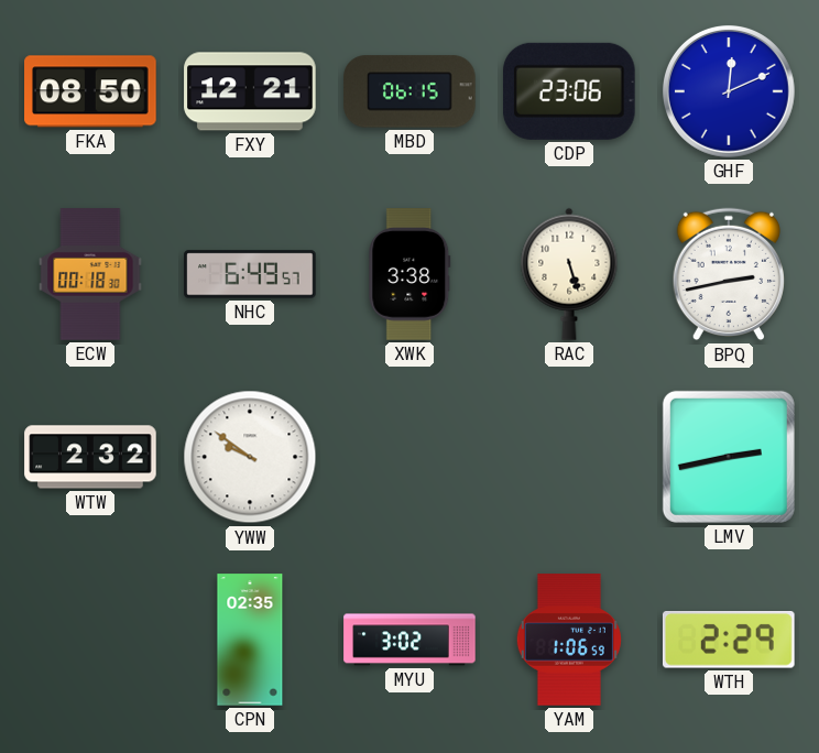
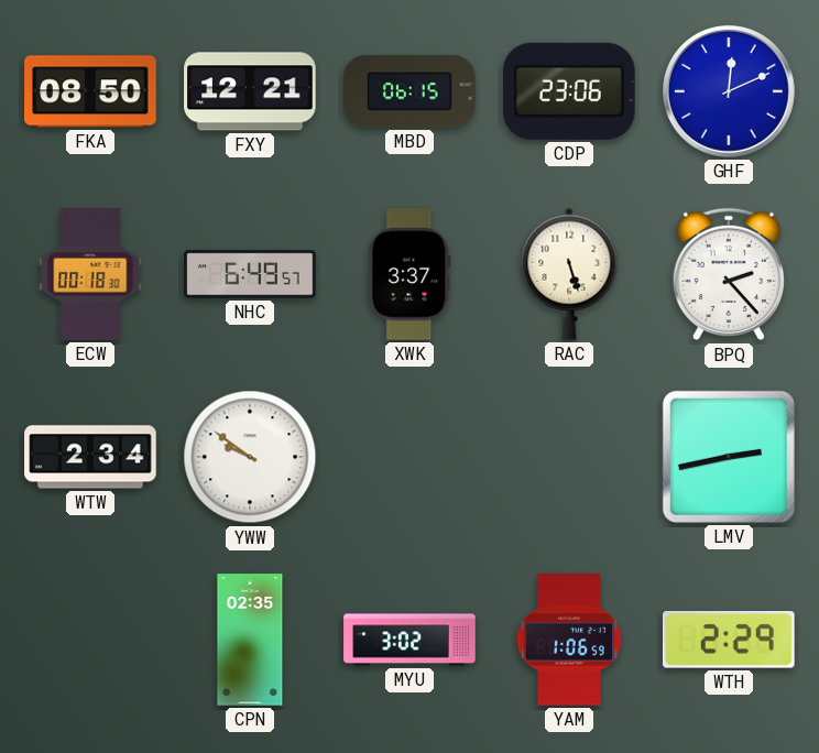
XWK: 3:38 -> 3:37
BPQ: 2:43 -> 2:23
WTW: 2:32 -> 2:34
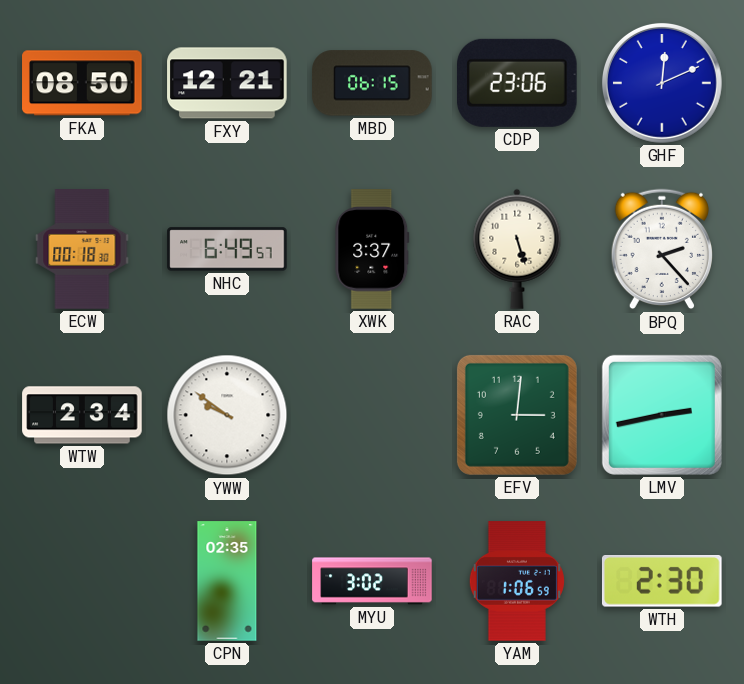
EFV: none -> 3:01
WTH: 2:29 -> 2:30
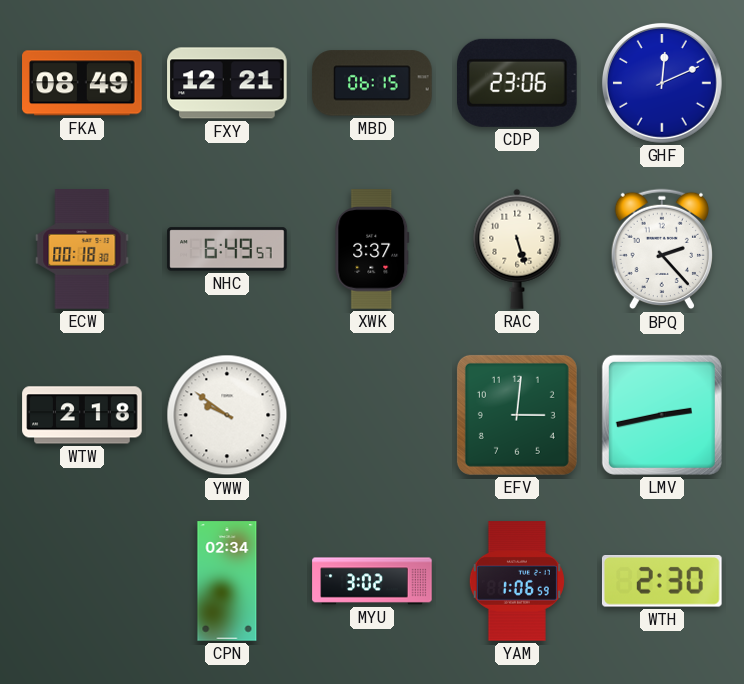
FKA: 08:50 -> 08:49
WTW: 2:34 -> 2:18
CPN: 02:35 -> 02:34
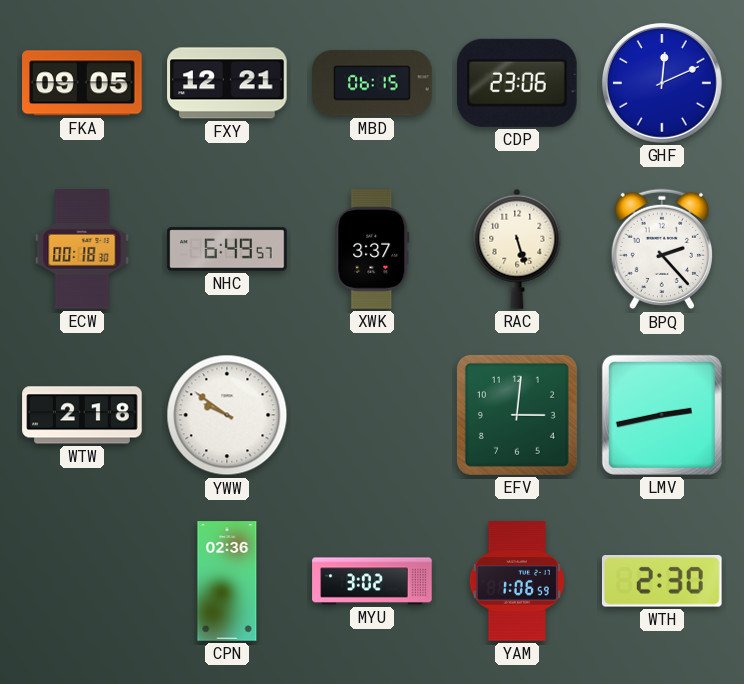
FKA: 08:49 -> 09:05
CPN: 02:34 -> 02:36
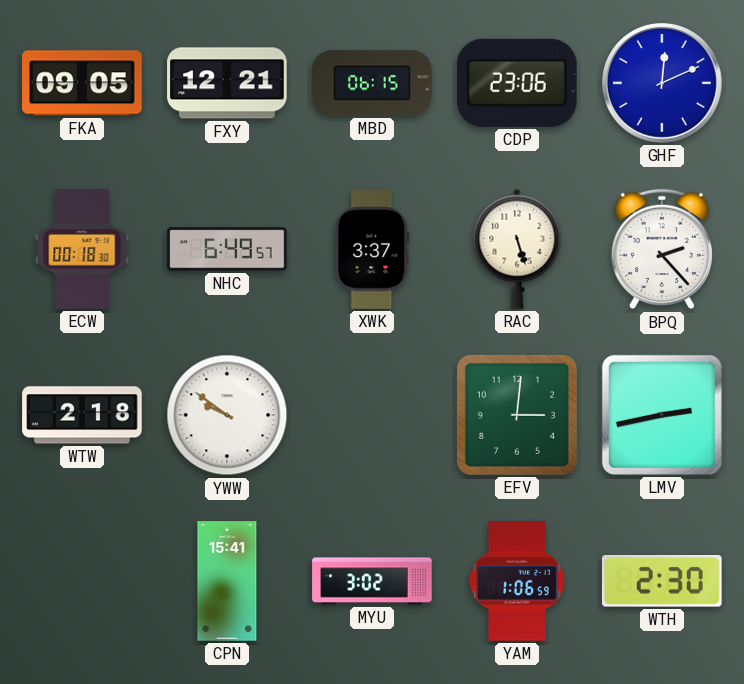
CPN: 02:36 -> 15:41
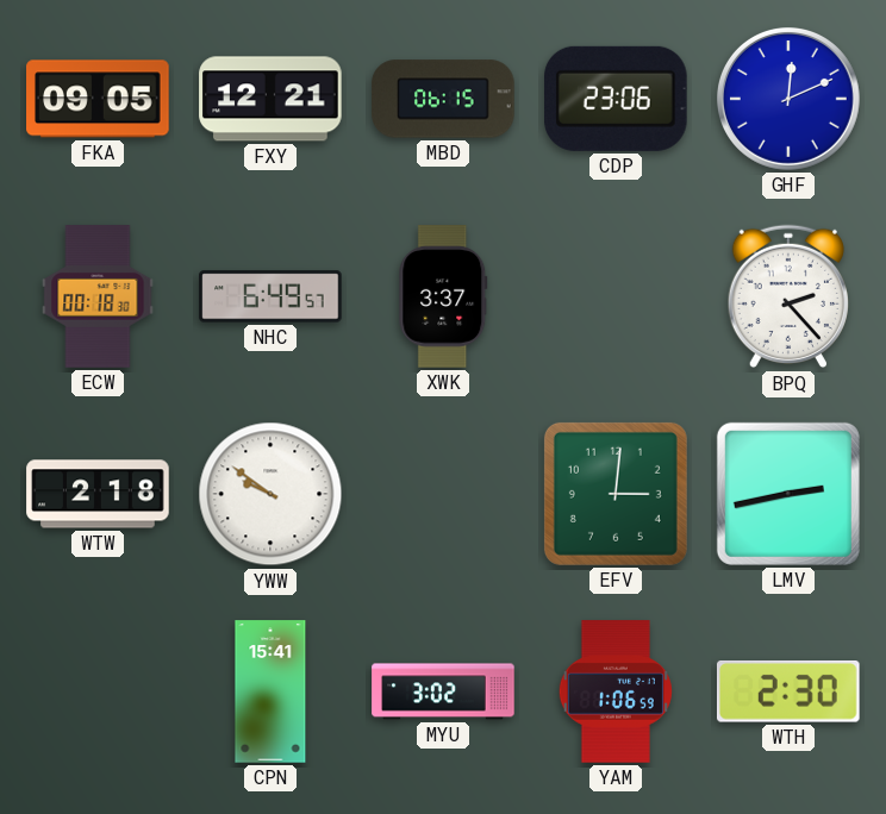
RAC: 5:27 -> none
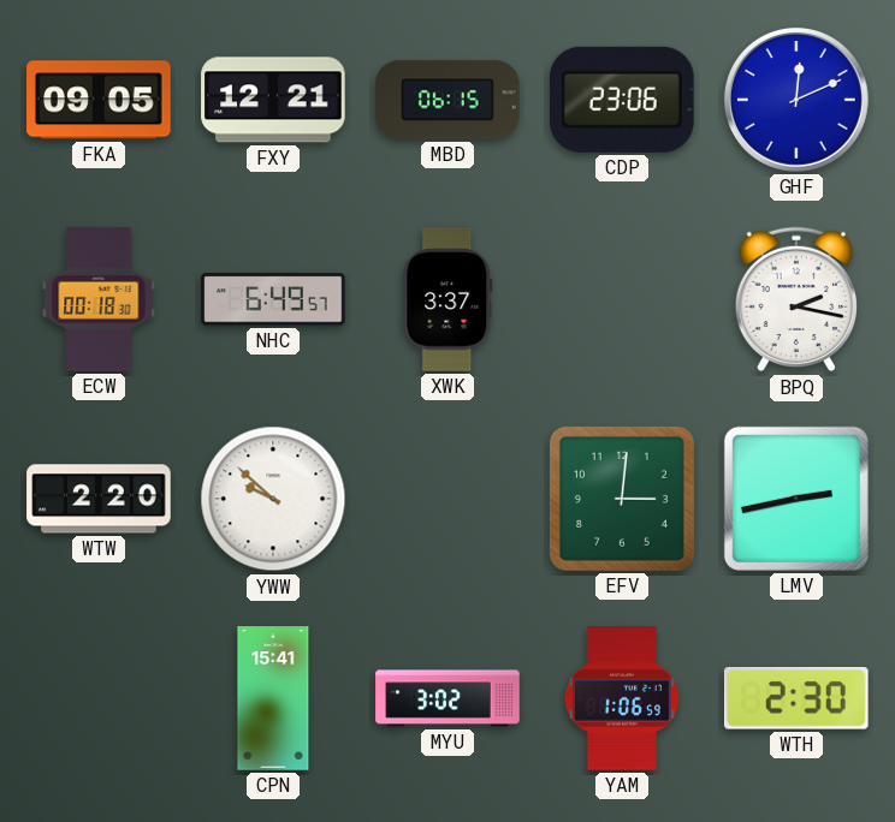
BPQ: 2:23 -> 2:17
WTW: 2:18 -> 2:20
YWW: 9:51 -> 9:52
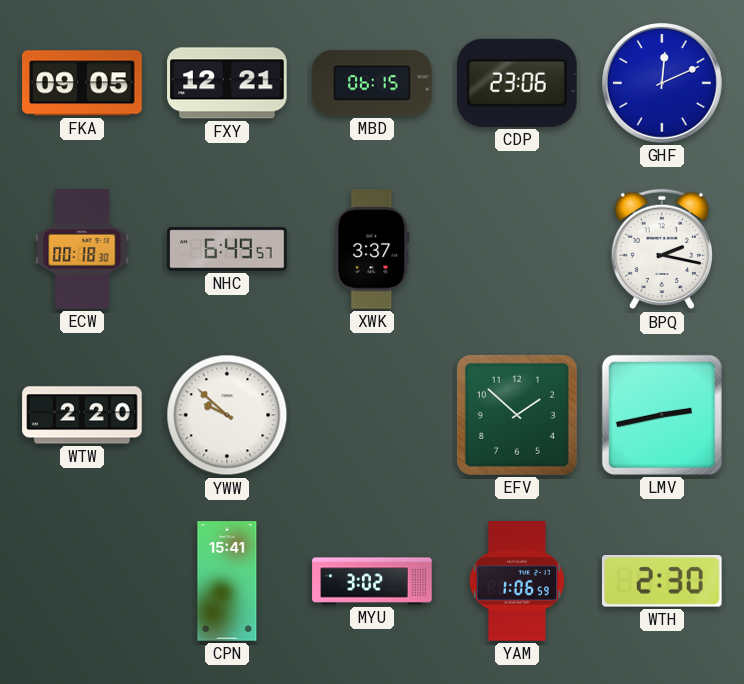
EFV: 3:01 -> 1:52
